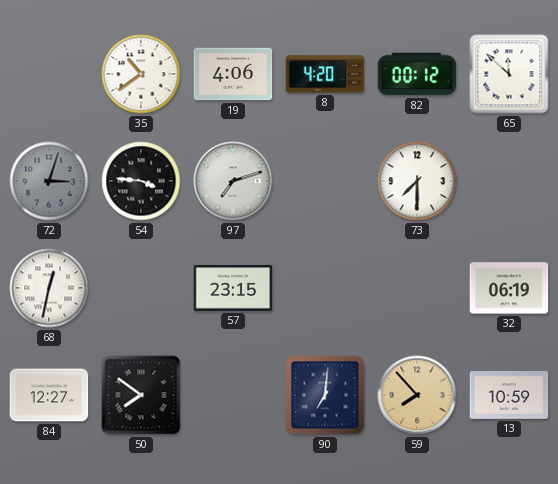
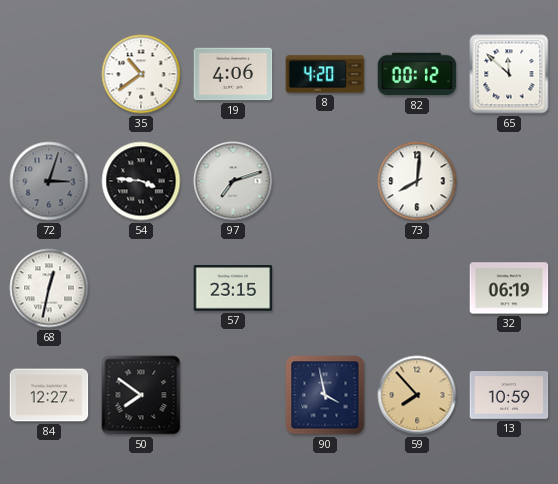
73: 7:30 -> 8:01
90: 7:01 -> 3:58
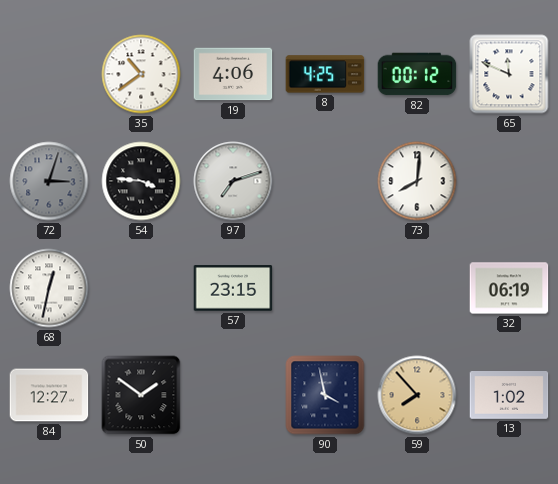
8: 4:20 -> 4:25
65: 11:52 -> 11:49
50: 7:51 -> 1:51
13: 10:59 -> 1:02
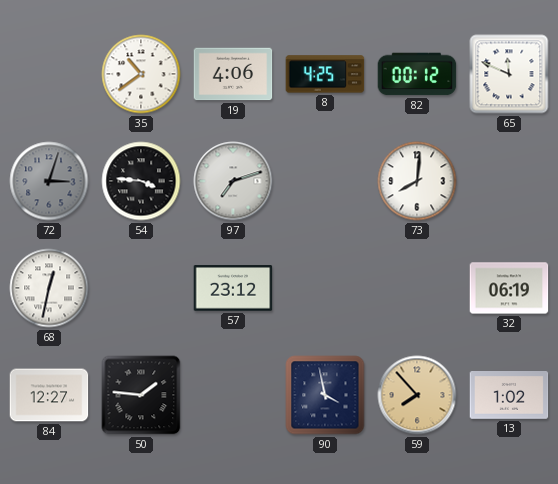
57: 23:15 -> 23:12
50: 1:51 -> 1:46
